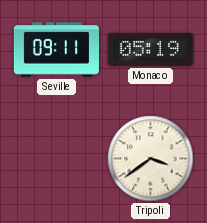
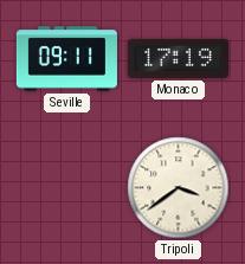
Monaco: 05:19 -> 17:19
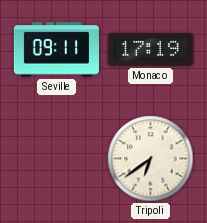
Tripoli: 3:39 -> 6:39
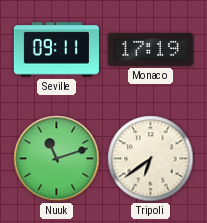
Nuuk: none -> 11:12
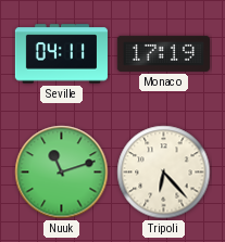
Seville: 09:11 -> 04:11
Tripoli: 6:39 -> 6:23
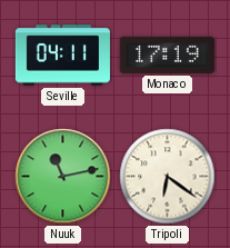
Nuuk: 11:12 -> 11:13
Tripoli: 6:23 -> 6:21
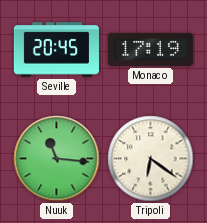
Seville: 04:11 -> 20:45
Nuuk: 11:13 -> 11:16
